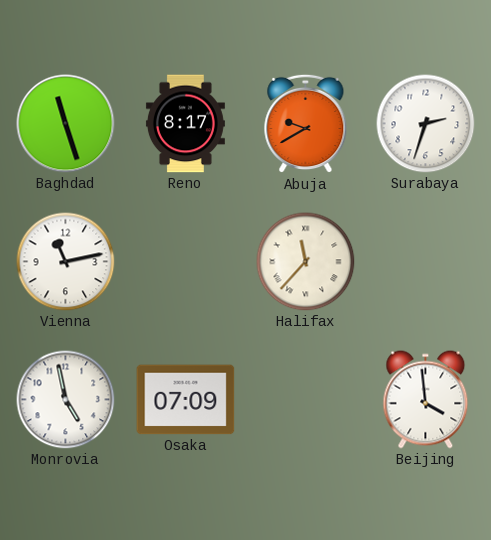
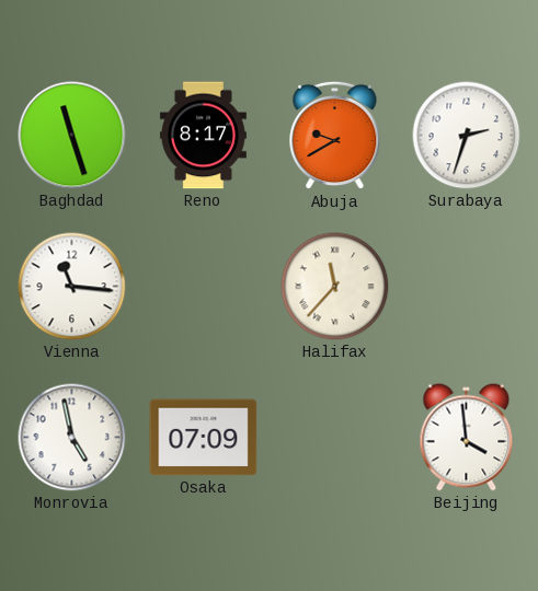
Vienna: 11:13 -> 11:16
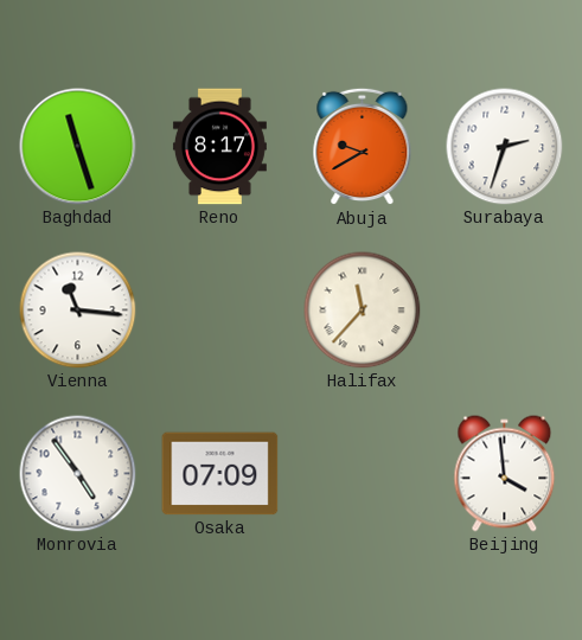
Monrovia: 4:58 -> 4:54
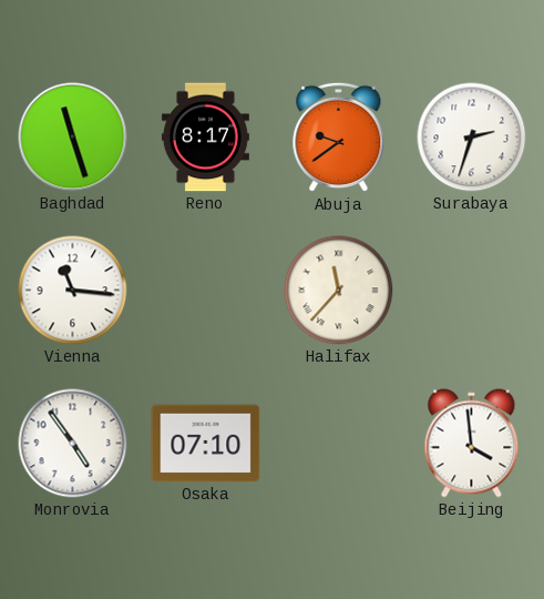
Abuja: 9:40 -> 9:39
Osaka: 07:09 -> 07:10
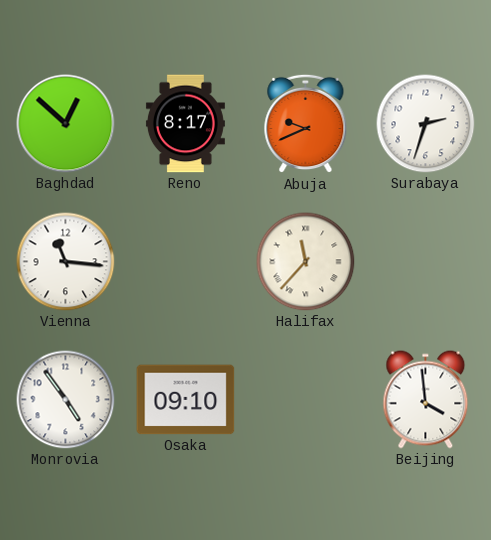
Baghdad: 11:27 -> 12:52
Abuja: 9:39 -> 9:41
Osaka: 07:10 -> 09:10
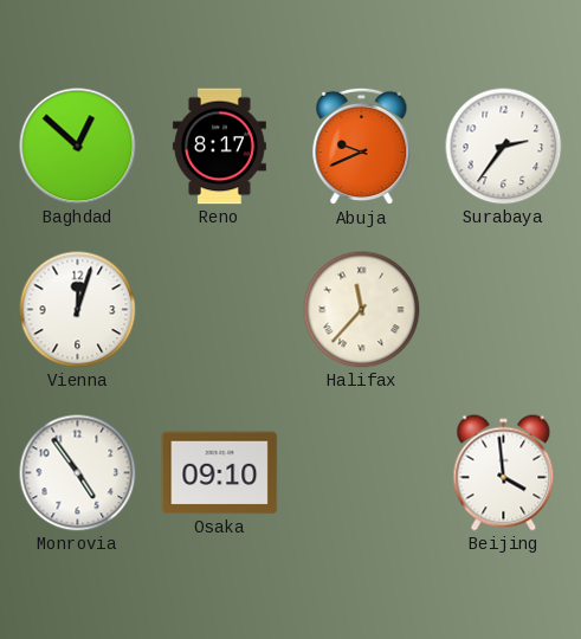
Surabaya: 2:33 -> 2:36
Vienna: 11:16 -> 12:03
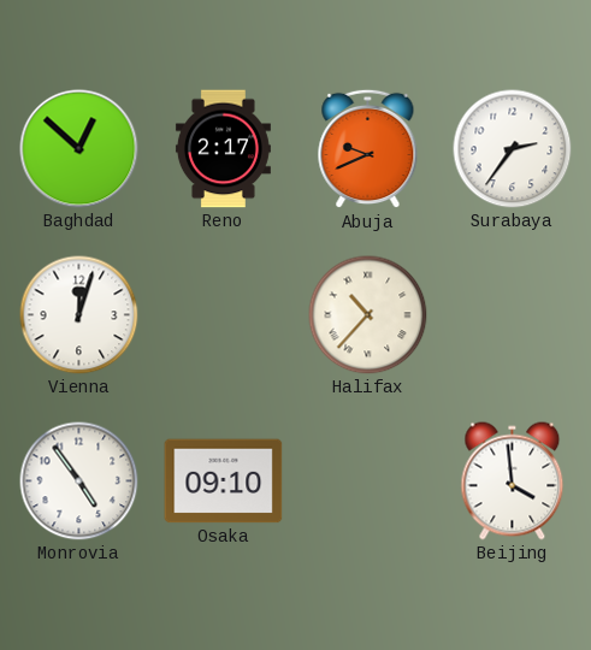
Reno: 8:17 -> 2:17
Halifax: 11:37 -> 10:37
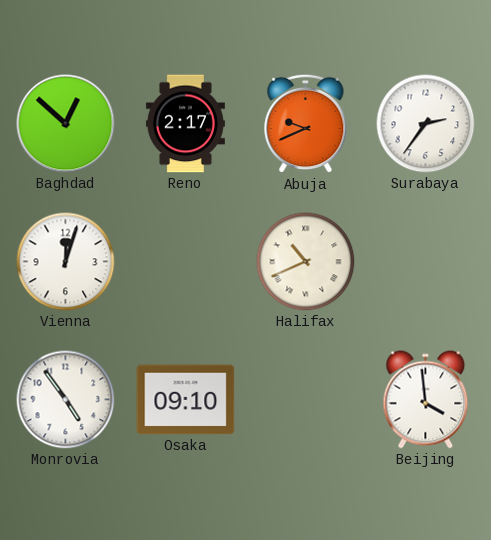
Halifax: 10:37 -> 10:41
